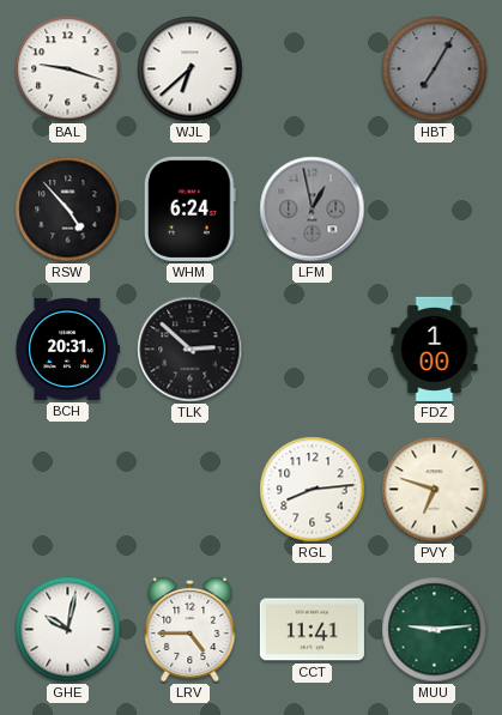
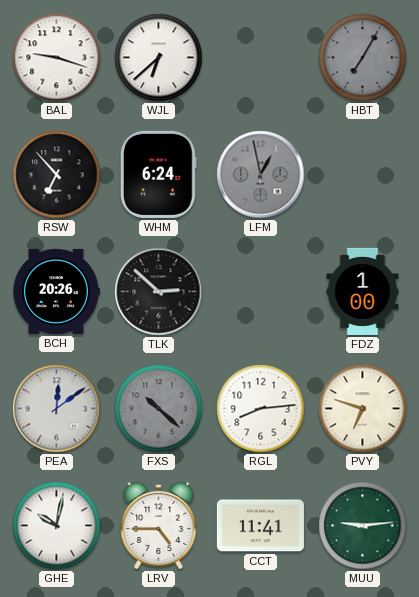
RSW: 4:53 -> 6:53
BCH: 20:31 -> 20:26
PEA: none -> 12:09
FXS: none -> 10:22
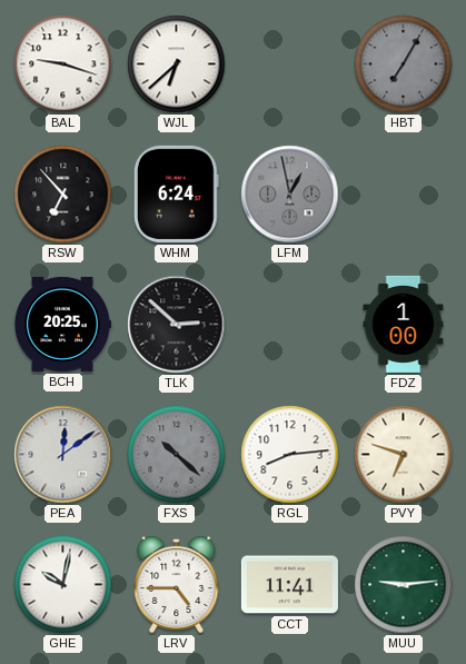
BCH: 20:26 -> 20:25
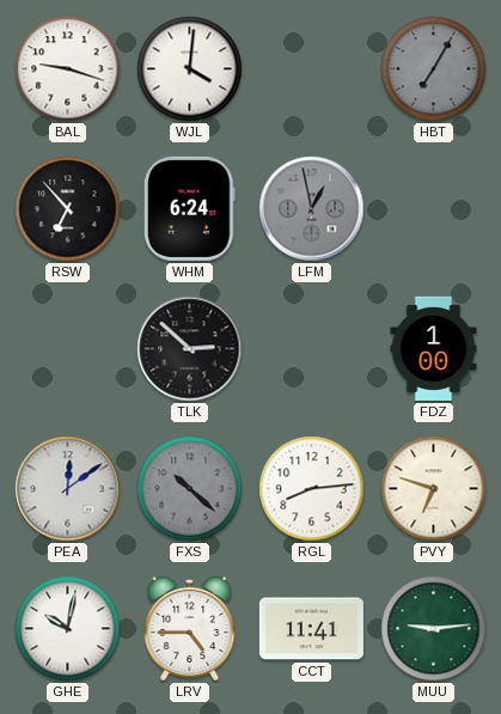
WJL: 6:38 -> 4:01
BCH: 20:25 -> none
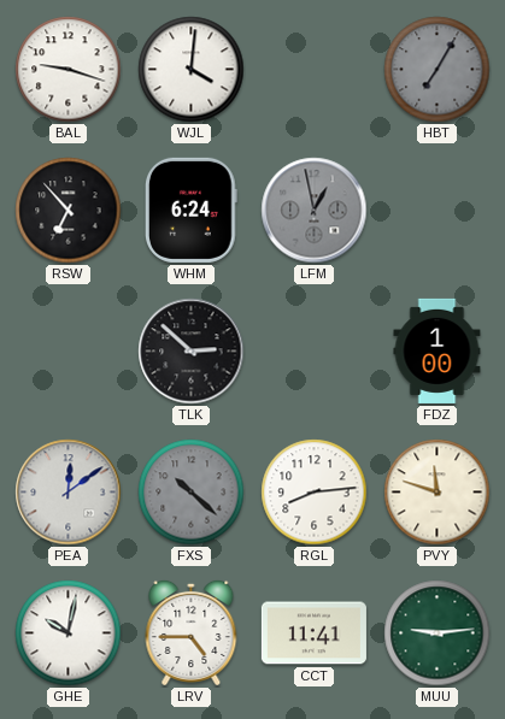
PVY: 6:48 -> 11:48
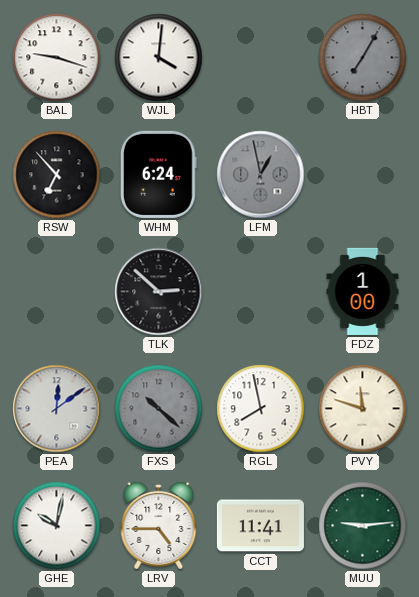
RGL: 8:14 -> 7:58
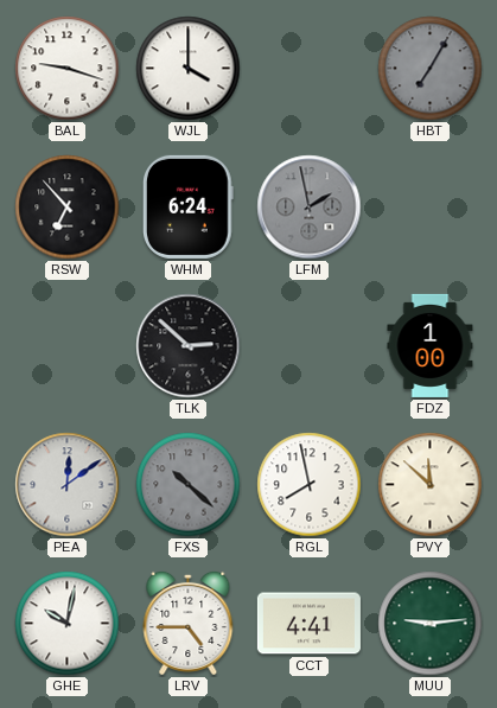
WJL: 4:01 -> 4:00
LFM: 12:58 -> 1:58
PVY: 11:48 -> 11:52
CCT: 11:41 -> 4:41
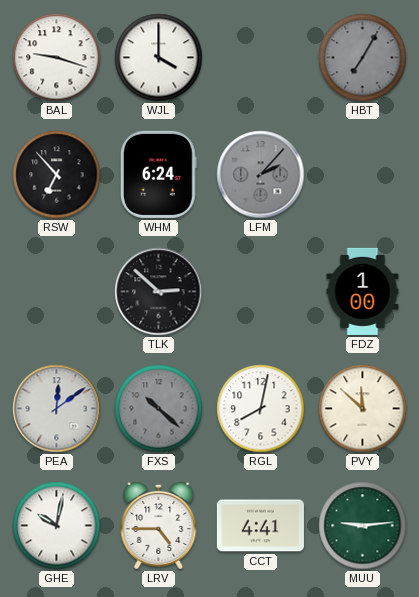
LFM: 1:58 -> 2:07
RGL: 7:58 -> 8:02
